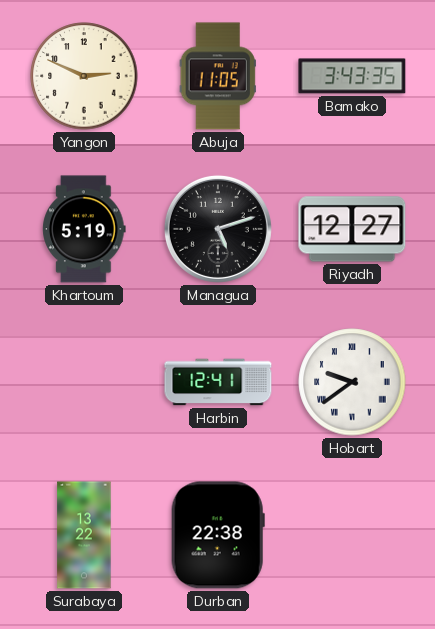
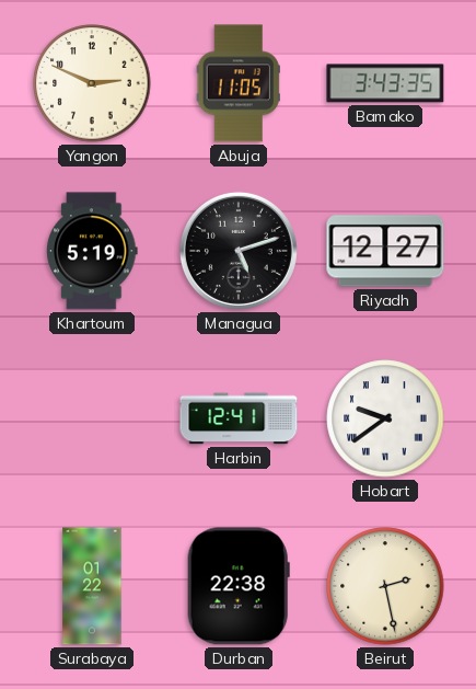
Surabaya: 13:22 -> 01:22
Beirut: none -> 2:28
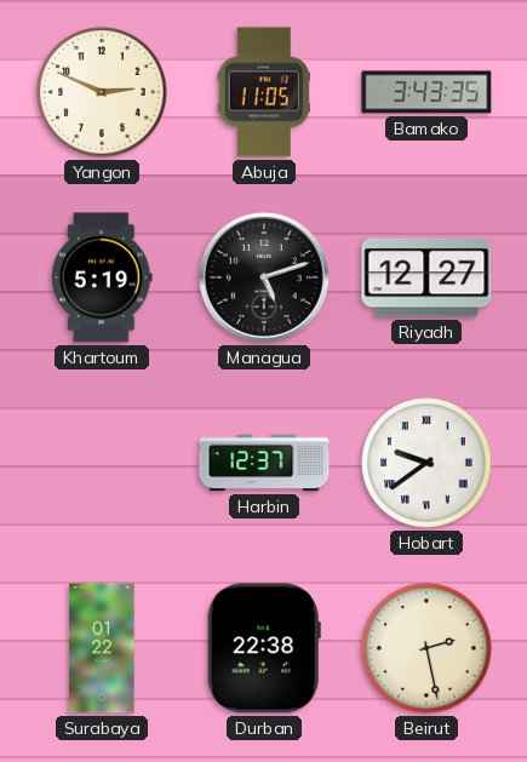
Harbin: 12:41 -> 12:37
